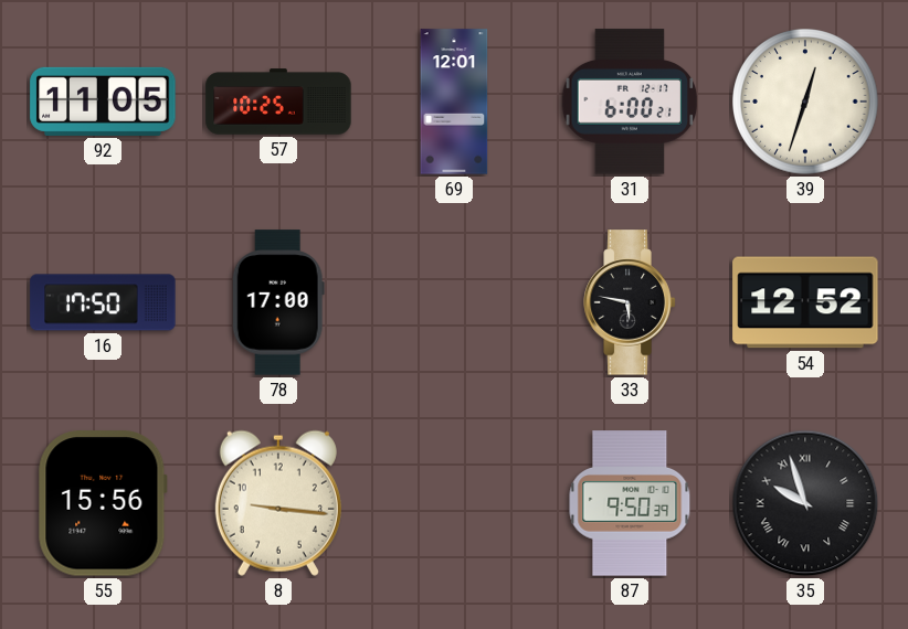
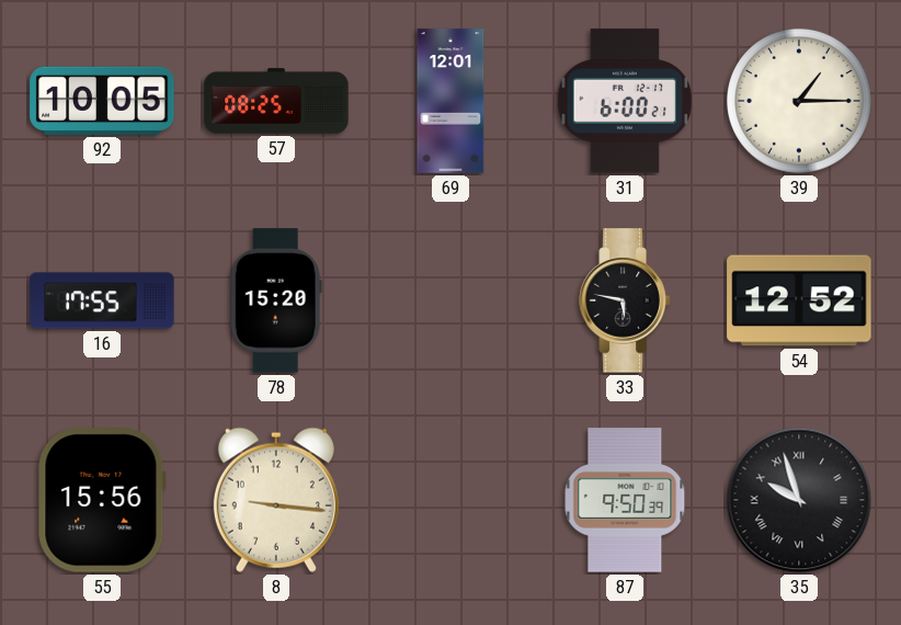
92: 11:05 -> 10:05
57: 10:25 -> 08:25
39: 12:33 -> 1:15
16: 17:50 -> 17:55
78: 17:00 -> 15:20
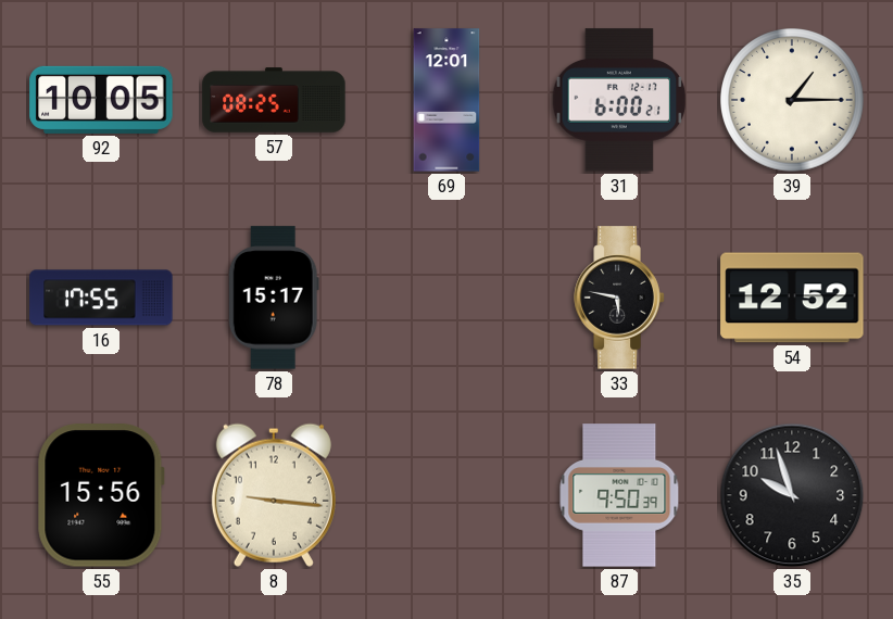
78: 15:20 -> 15:17
35 numerals: Roman -> Arabic
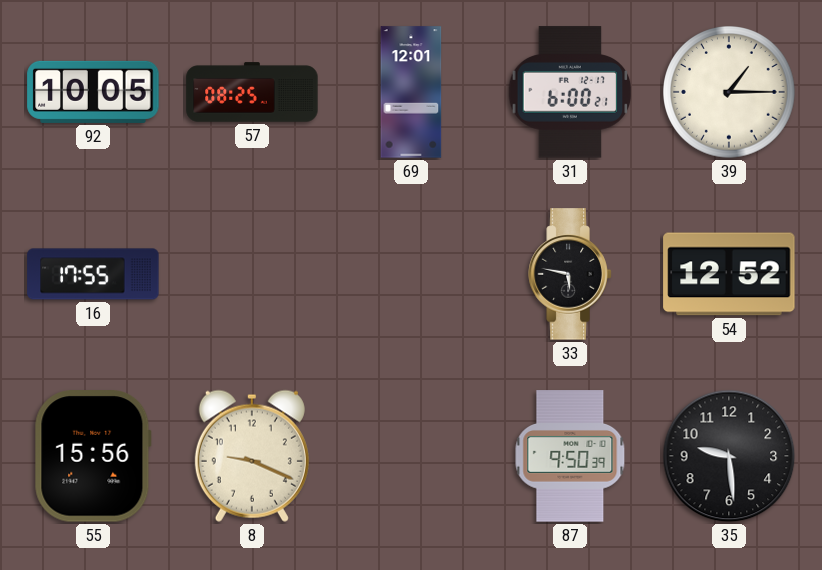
78: 15:17 -> none
8: 9:16 -> 9:19
35: 9:57 -> 9:29
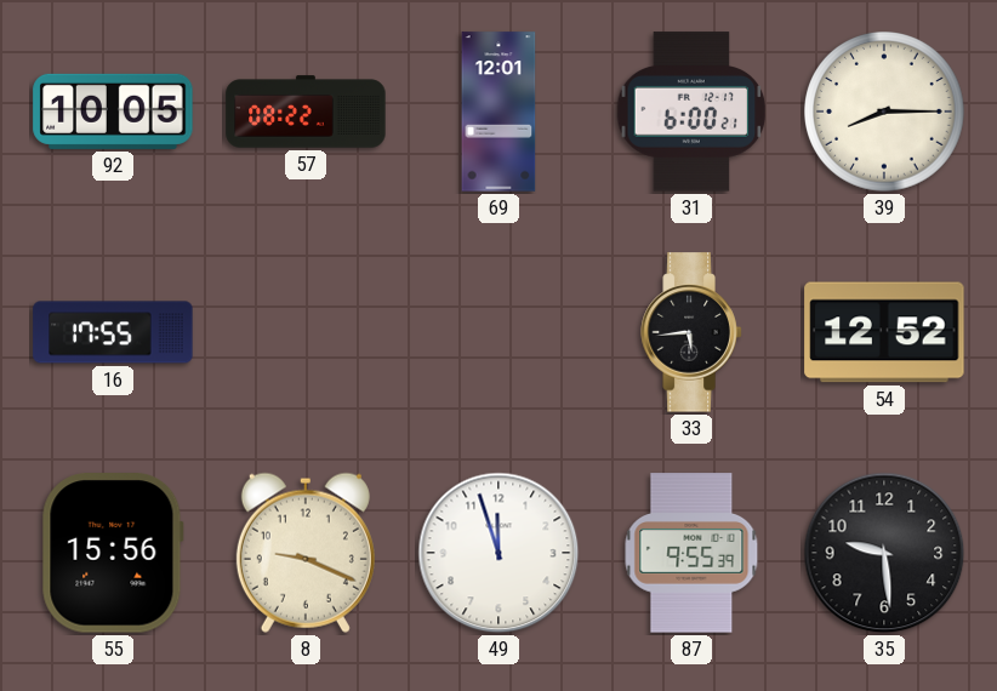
57: 08:25 -> 08:22
39: 1:15 -> 8:15
33: 5:47 -> 5:44
49: none -> 11:57
87: 9:50 -> 9:55
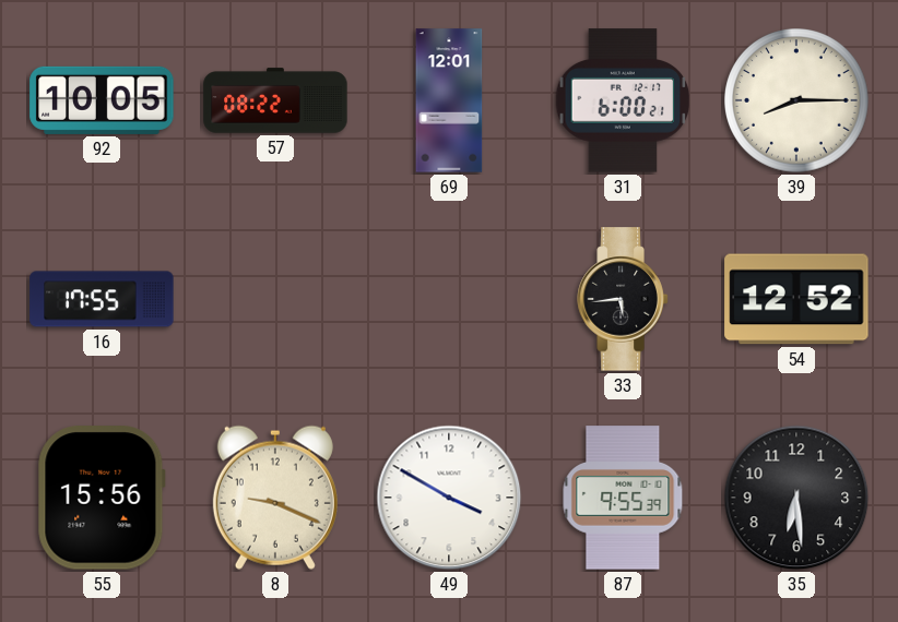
49: 11:57 -> 3:50
35: 9:29 -> 6:29
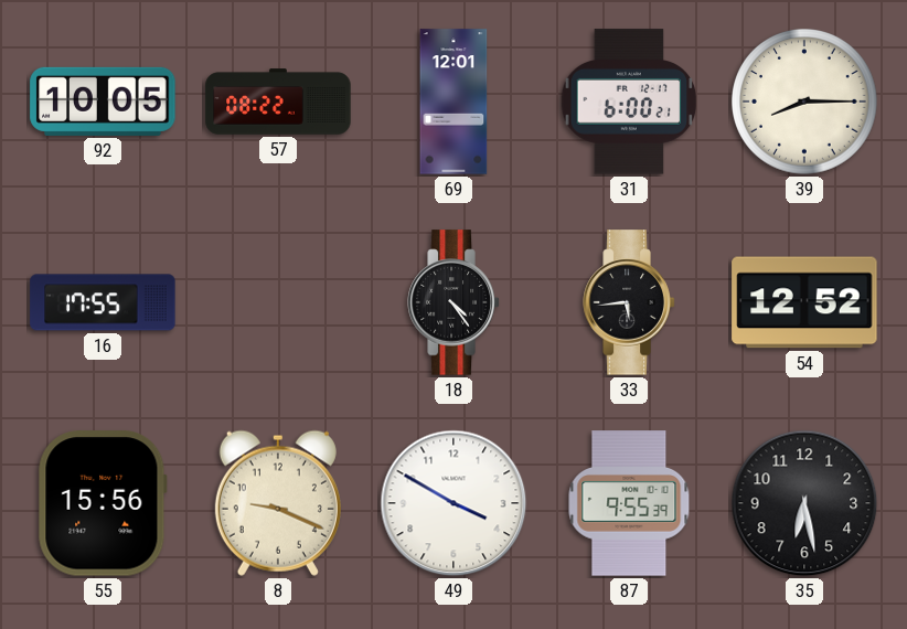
18: none -> 4:24
35: 6:29 -> 6:28
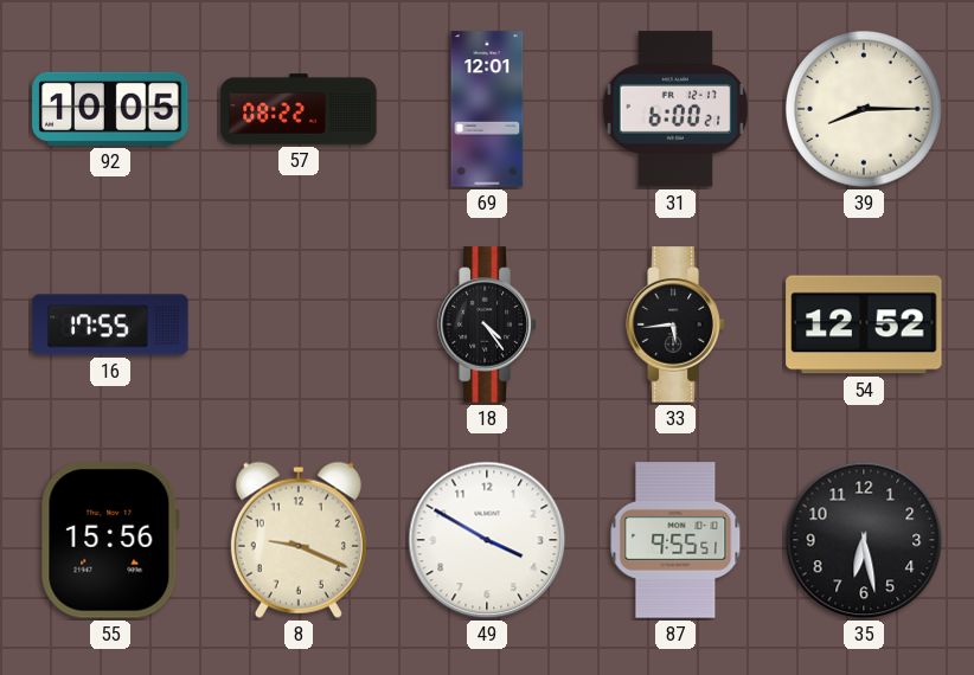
87: 9:55:39 -> 9:55:51
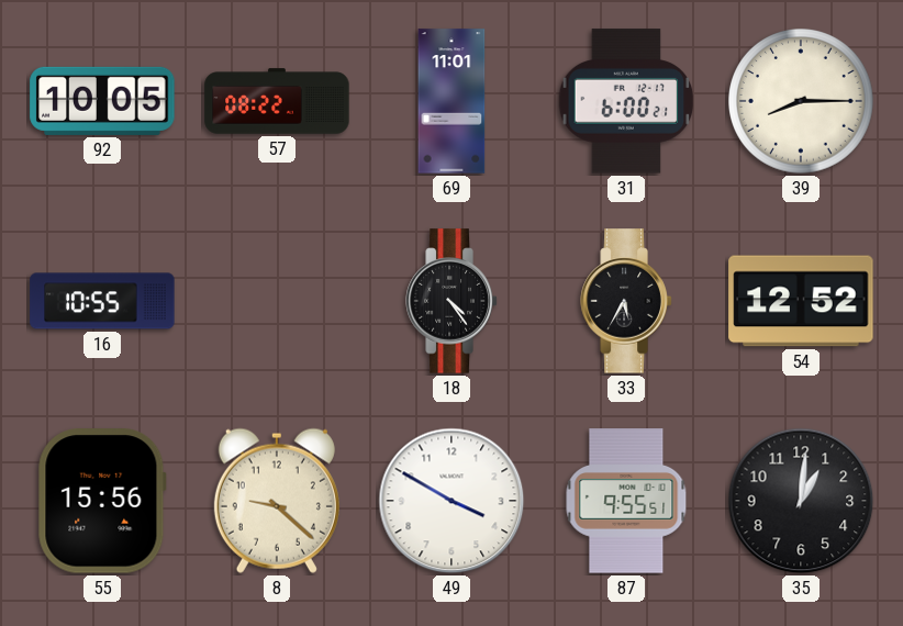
69: 12:01 -> 11:01
16: 17:55 -> 10:55
33: 5:44 -> 5:35
8: 9:19 -> 9:22
35: 6:28 -> 1:01
